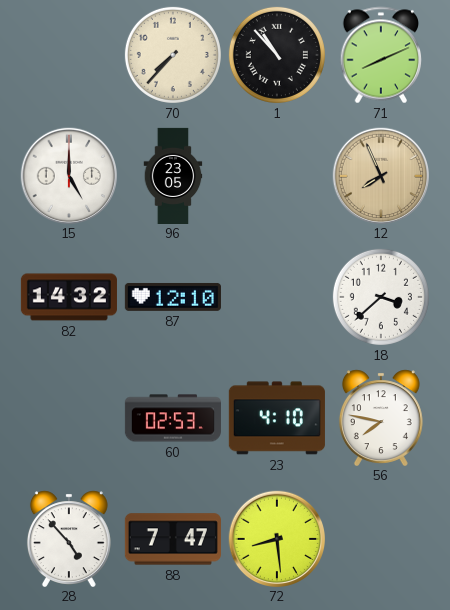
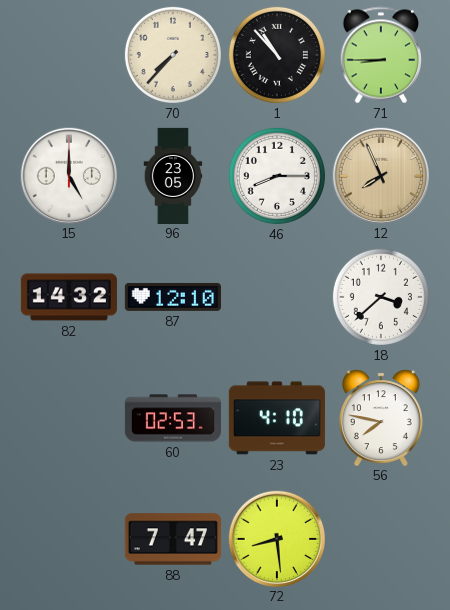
71: 8:11 -> 8:45
46: none -> 8:15
28: 4:53 -> none
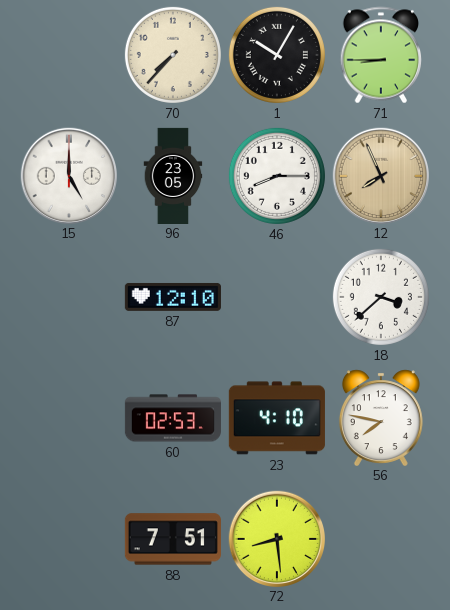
1: 10:53 -> 10:05
82: 14:32 -> none
88: 7:47 -> 7:51
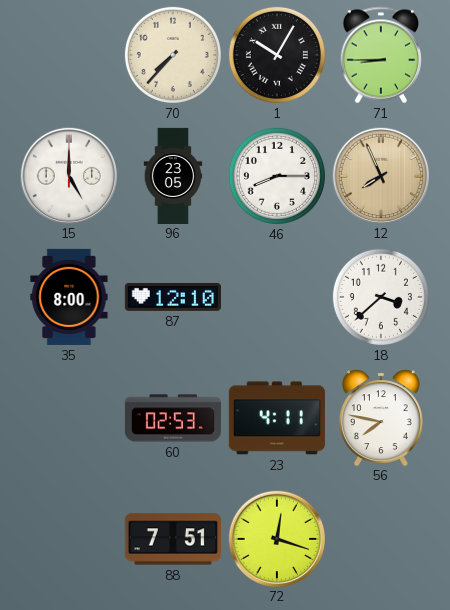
35: none -> 8:00
23: 4:10 -> 4:11
72: 8:29 -> 12:18
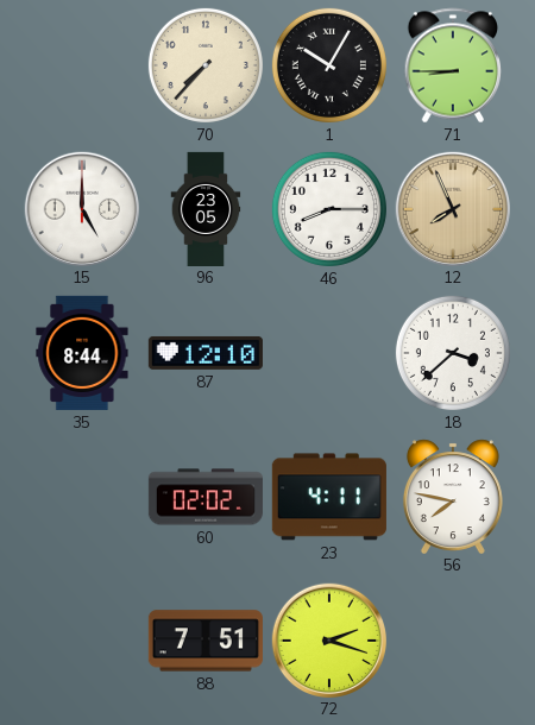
35: 8:00 -> 8:44
60: 02:53 -> 02:02
72: 12:18 -> 2:18
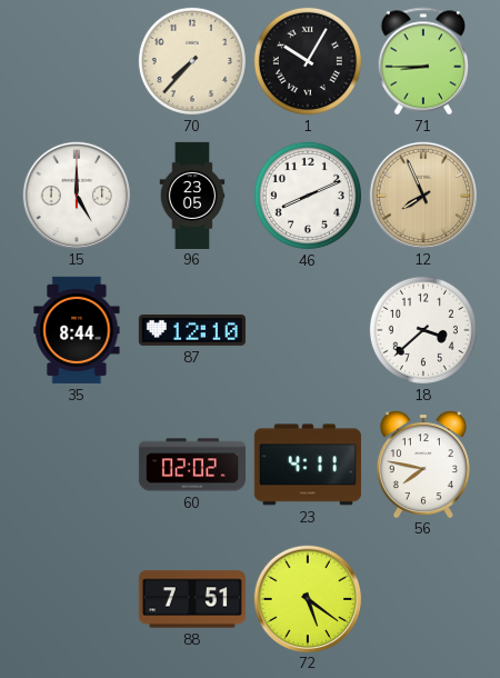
46: 8:15 -> 8:11
72: 2:18 -> 5:21
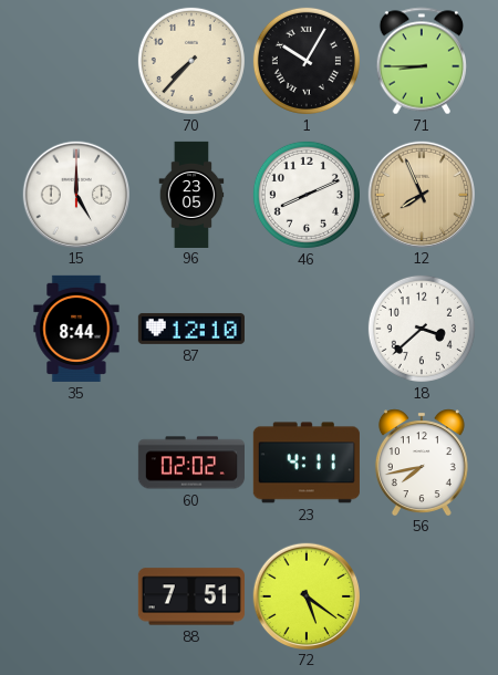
56: 7:47 -> 7:43
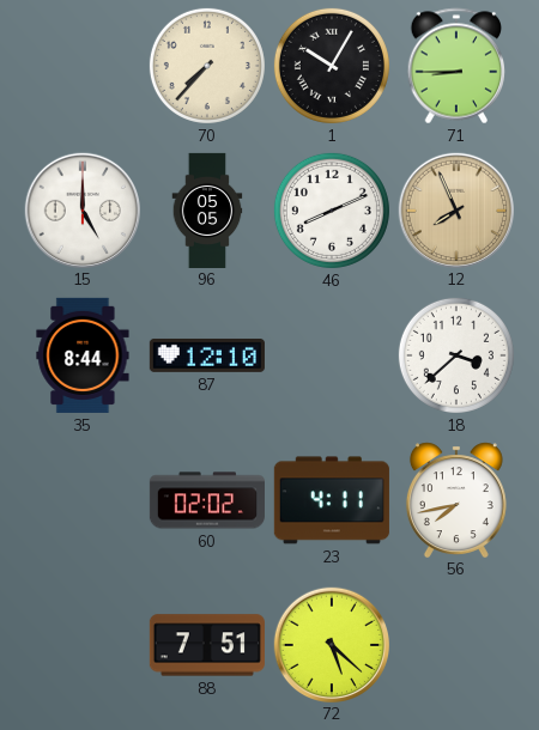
96: 23:05 -> 05:05
72: 5:21 -> 5:22
